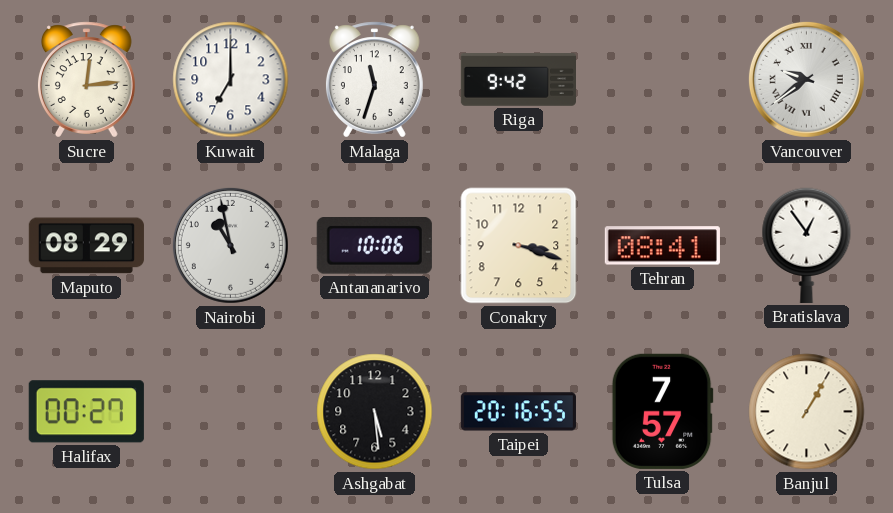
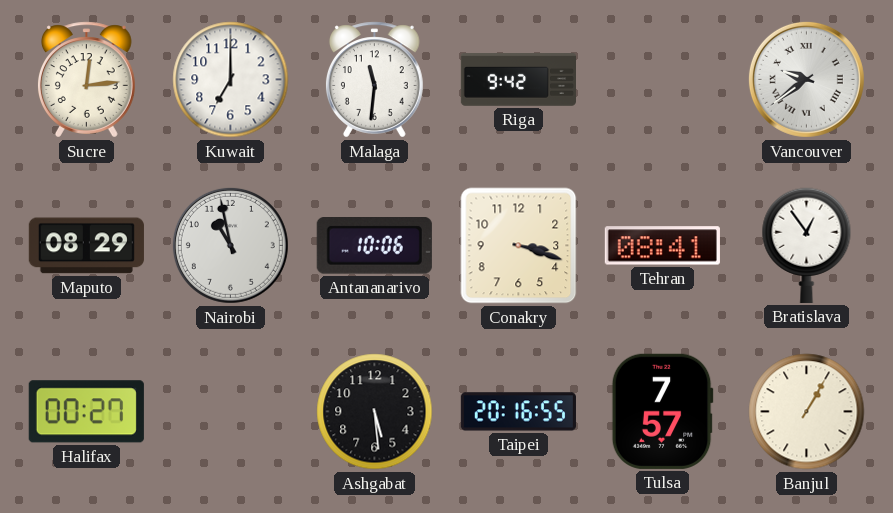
Malaga: 11:33 -> 11:31
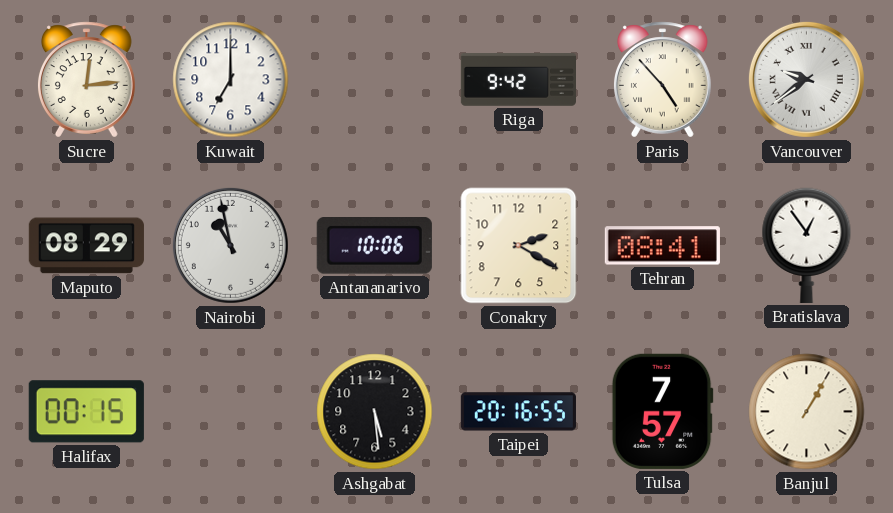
Malaga: 11:31 -> none
Paris: none -> 4:53
Conakry: 3:18 -> 2:20
Halifax: 00:27 -> 00:15
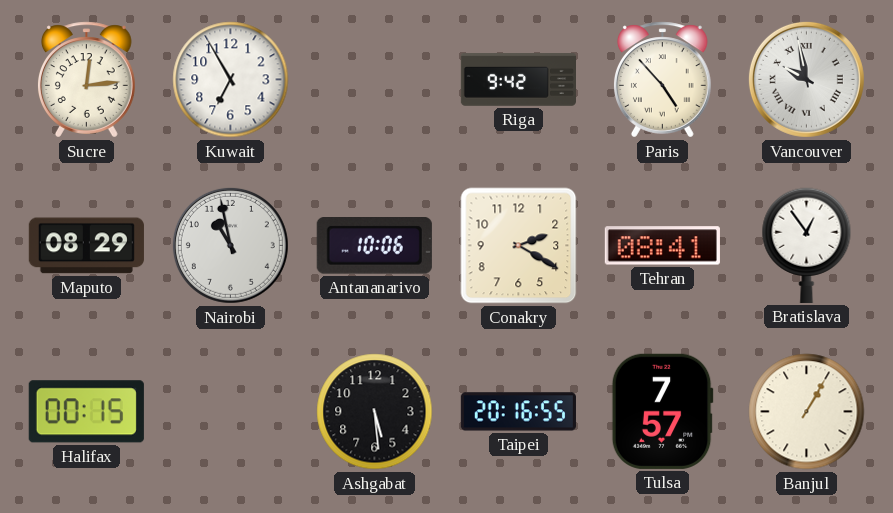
Kuwait: 7:00 -> 6:55
Vancouver: 9:39 -> 9:58
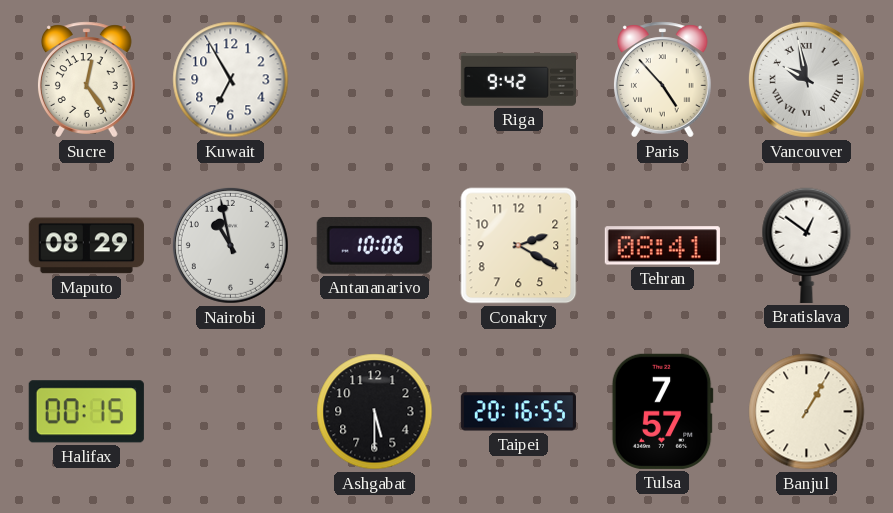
Sucre: 12:14 -> 12:24
Bratislava: 12:54 -> 12:51
Ashgabat: 5:29 -> 5:30
